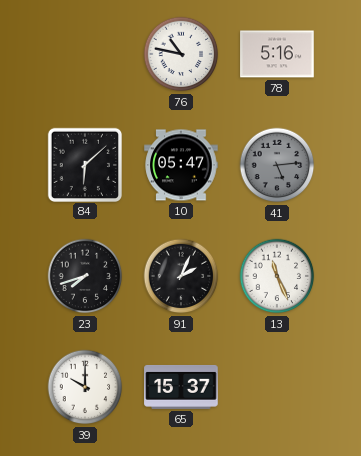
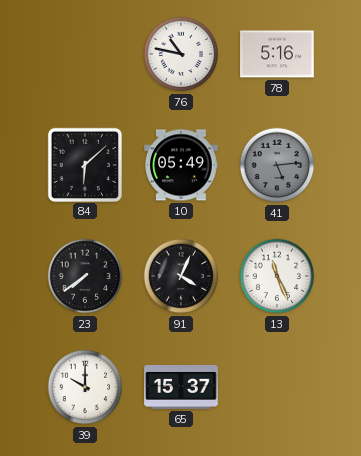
10: 05:47 -> 05:49
23: 7:42 -> 7:39
91: 2:04 -> 4:04
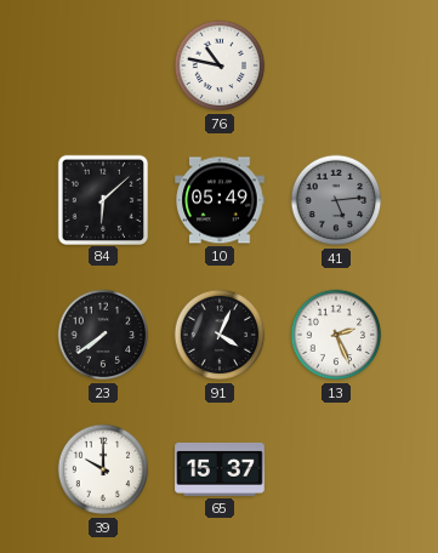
78: 5:16 -> none
13: 11:26 -> 2:26
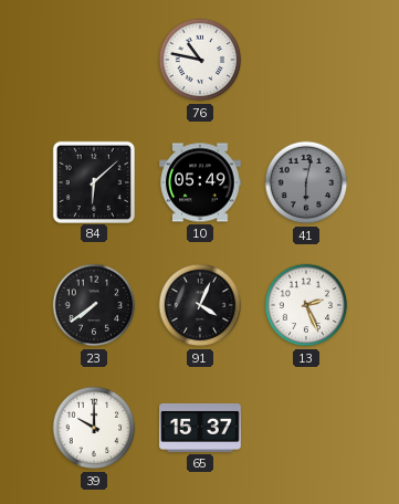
41: 5:14 -> 6:02
